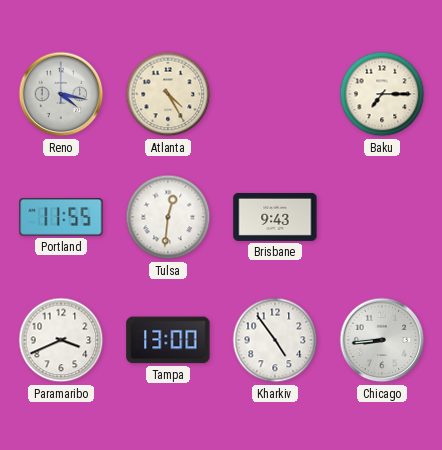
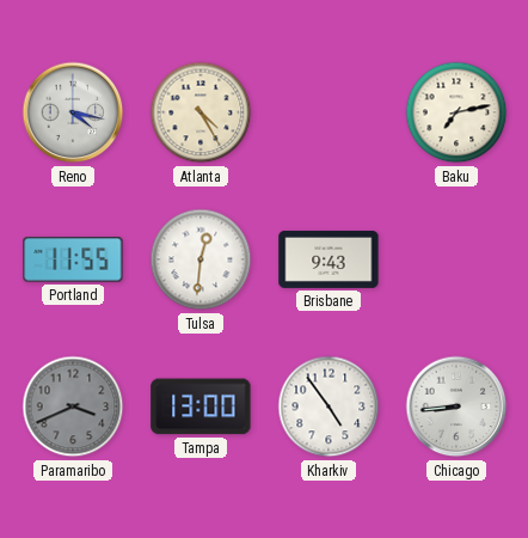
Baku: 7:15 -> 7:13
Paramaribo dial: white -> grey
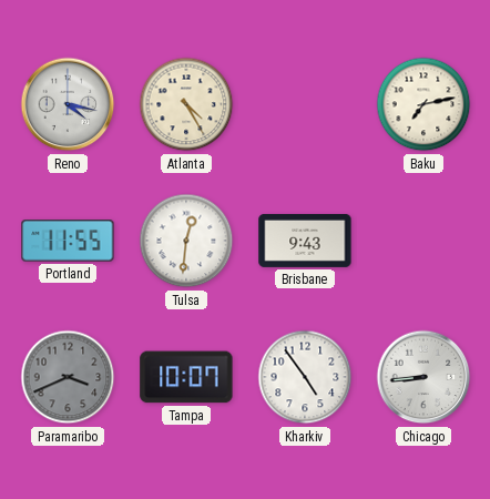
Tampa: 13:00 -> 10:07
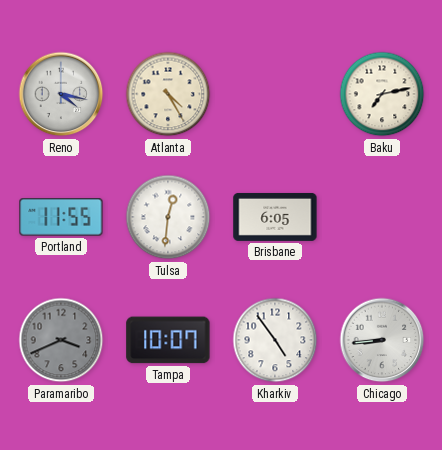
Brisbane: 9:43 -> 6:05
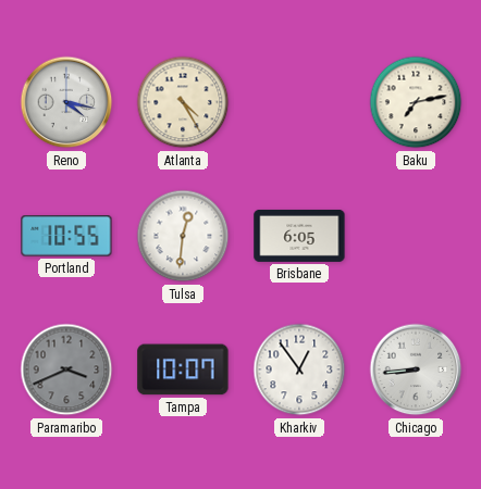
Portland: 11:55 -> 10:55
Kharkiv: 4:54 -> 12:54
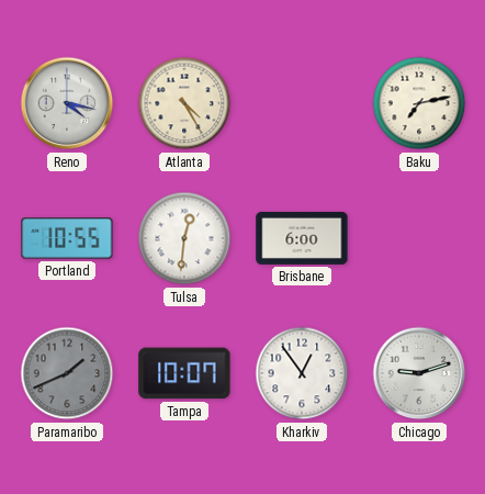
Brisbane: 6:05 -> 6:00
Paramaribo: 3:41 -> 1:41
Chicago: 8:44 -> 9:12
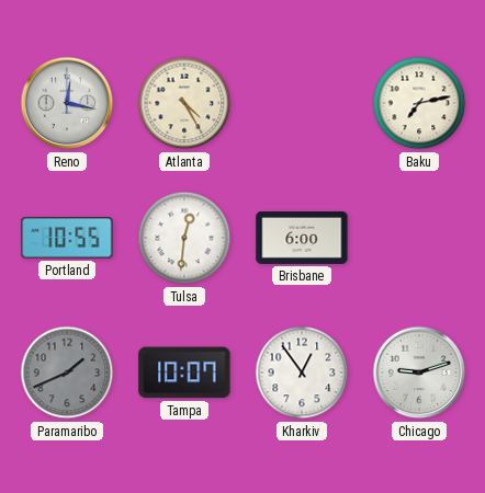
Reno: 4:17 -> 12:17
